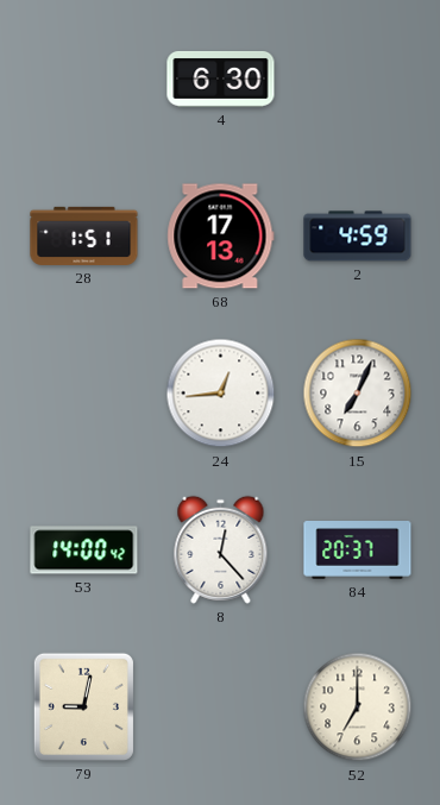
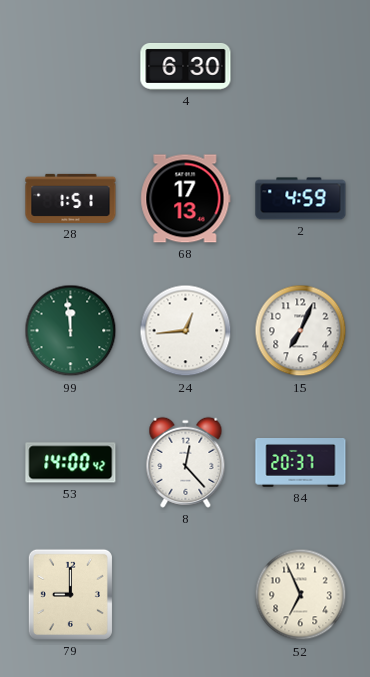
99: none -> 11:59
79: 9:02 -> 9:00
52: 7:00 -> 6:56
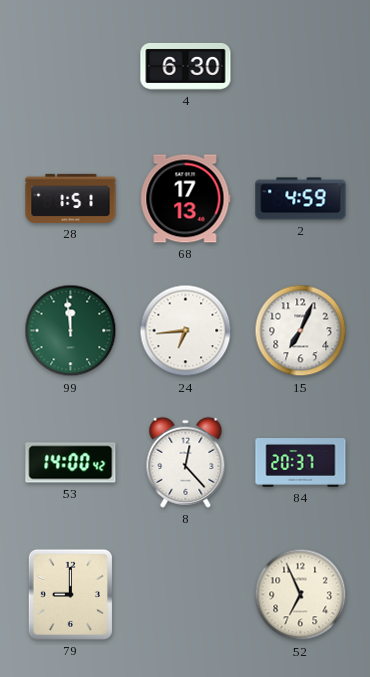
24: 12:44 -> 6:44
